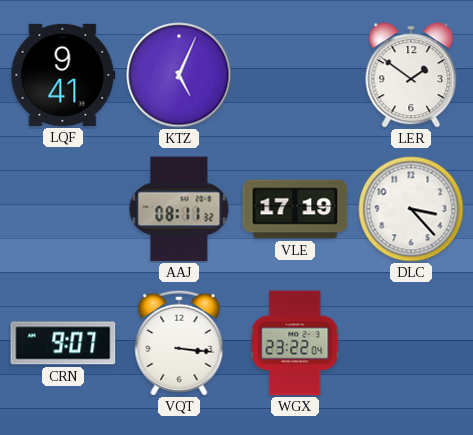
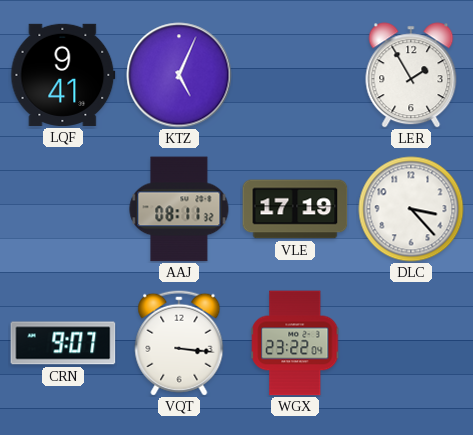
LER: 1:51 -> 1:55
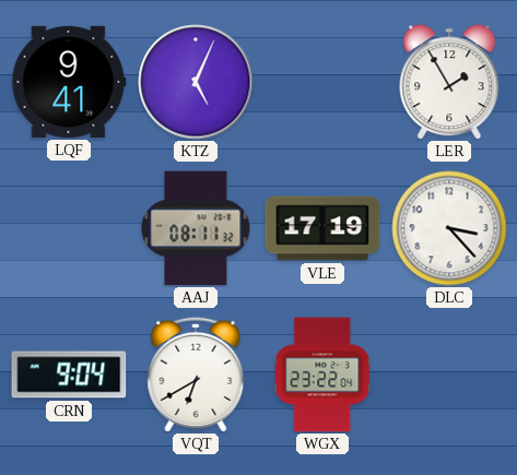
CRN: 9:07 -> 9:04
VQT: 3:16 -> 6:40
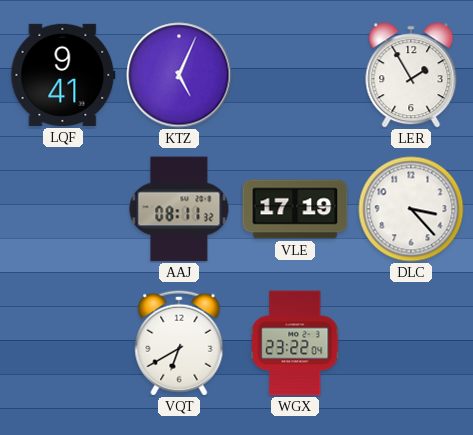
CRN: 9:04 -> none
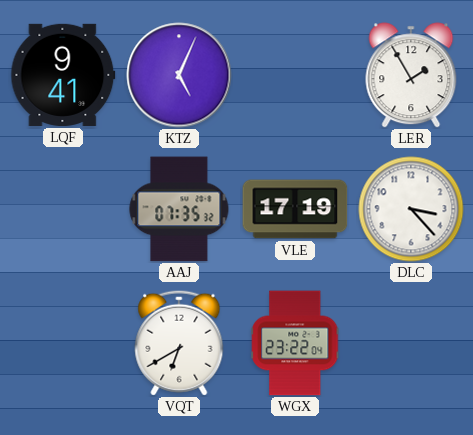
AAJ: 08:11 -> 07:35
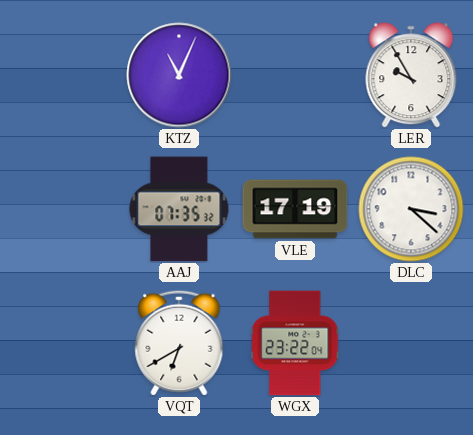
LQF: 9:41 -> none
KTZ: 5:04 -> 11:04
LER: 1:55 -> 9:55
DLC: 3:23 -> 3:22
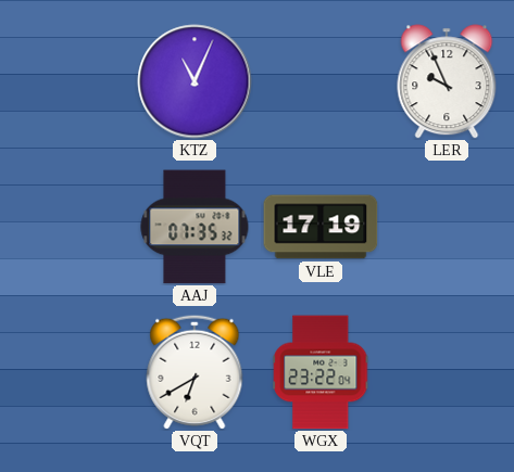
LER: 9:55 -> 9:56
DLC: 3:22 -> none
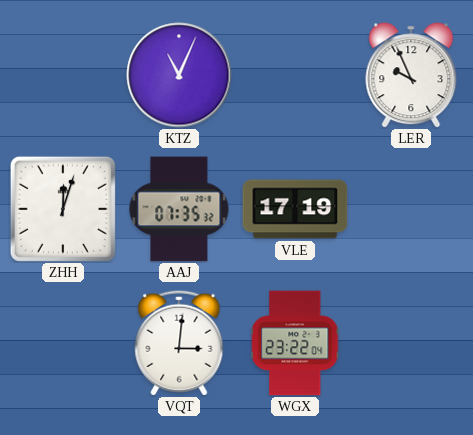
ZHH: none -> 12:03
VQT: 6:40 -> 3:01
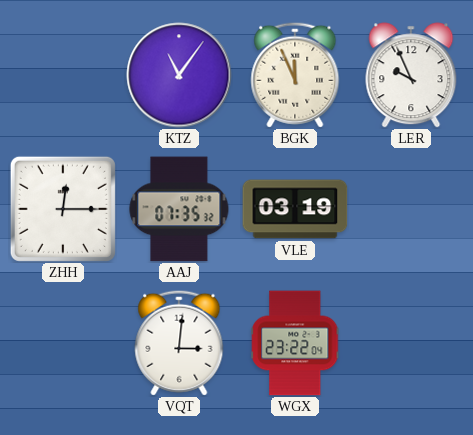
KTZ: 11:04 -> 11:06
BGK: none -> 11:56
ZHH: 12:03 -> 12:15
VLE: 17:19 -> 03:19
